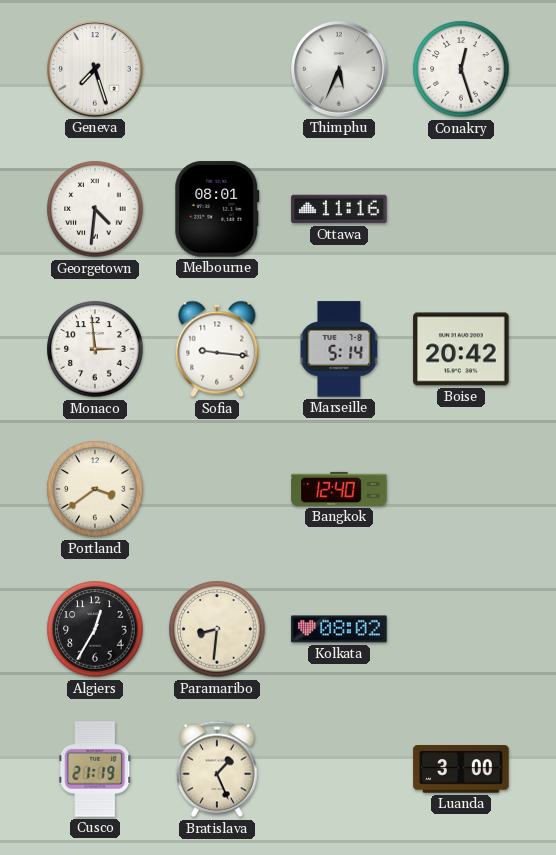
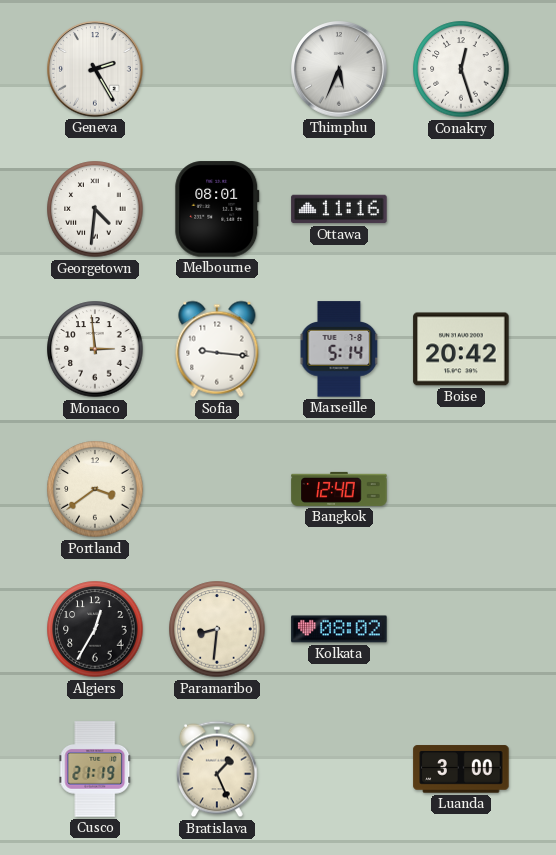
Geneva: 7:27 -> 2:25
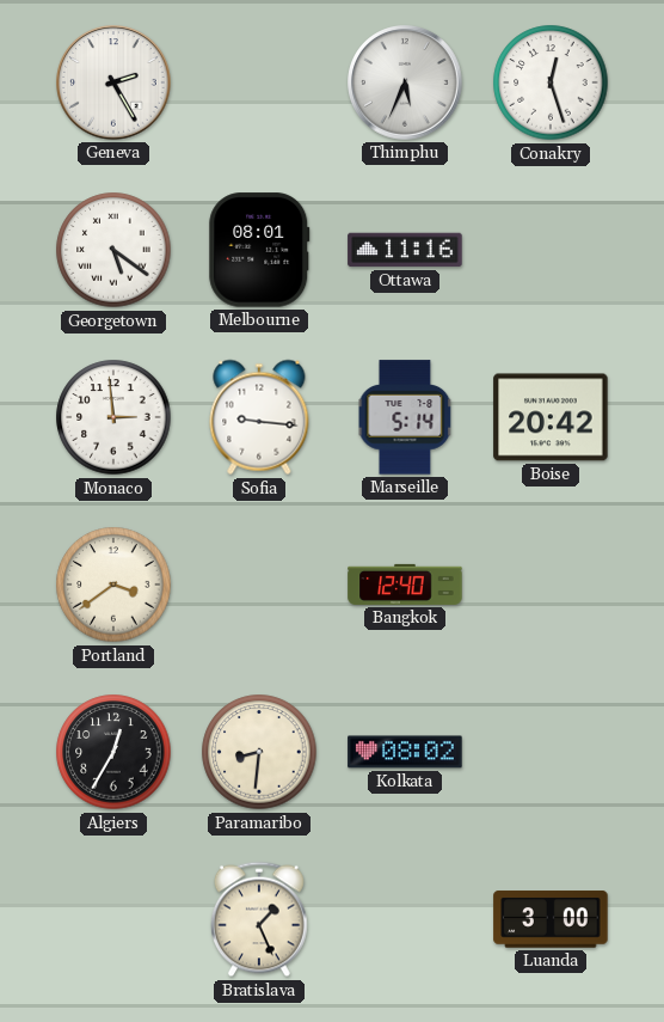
Georgetown: 4:31 -> 5:21
Cusco: 21:19 -> none
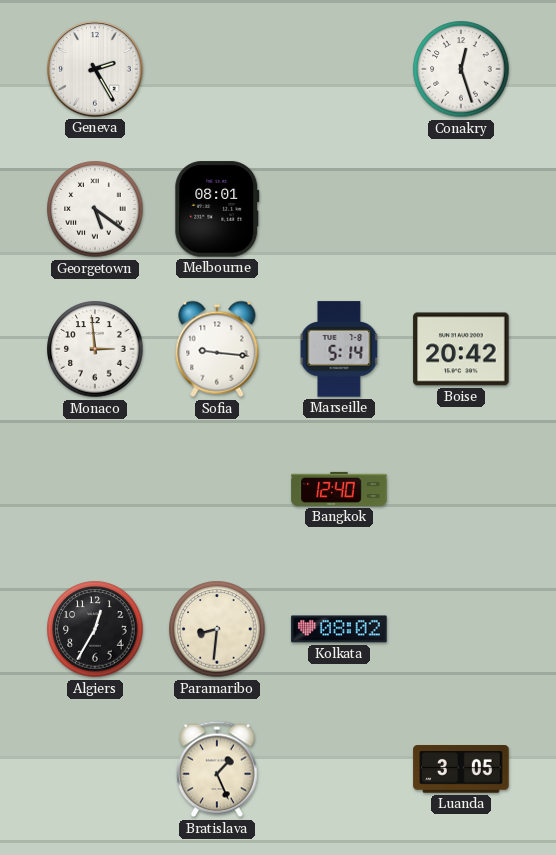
Thimphu: 5:34 -> none
Ottawa: 11:16 -> none
Portland: 3:39 -> none
Luanda: 3:00 -> 3:05
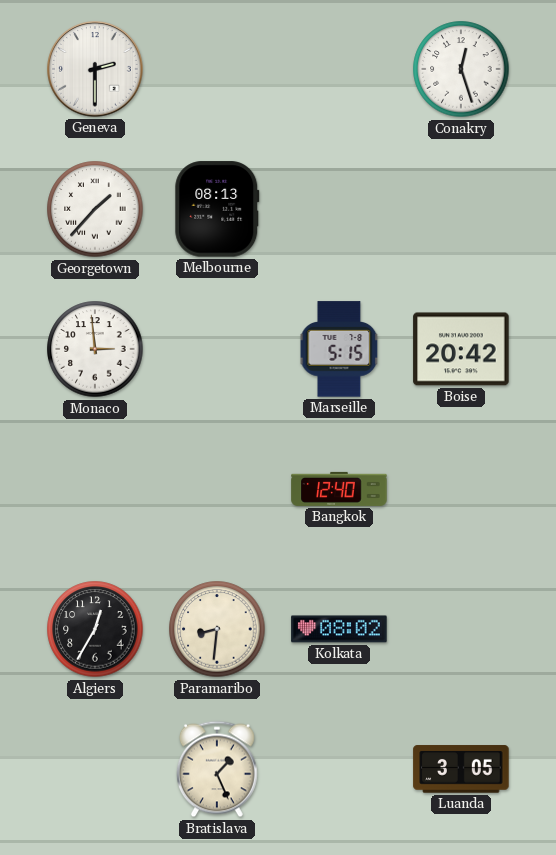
Geneva: 2:25 -> 2:30
Georgetown: 5:21 -> 1:37
Melbourne: 08:01 -> 08:13
Sofia: 9:16 -> none
Marseille: 5:14 -> 5:15
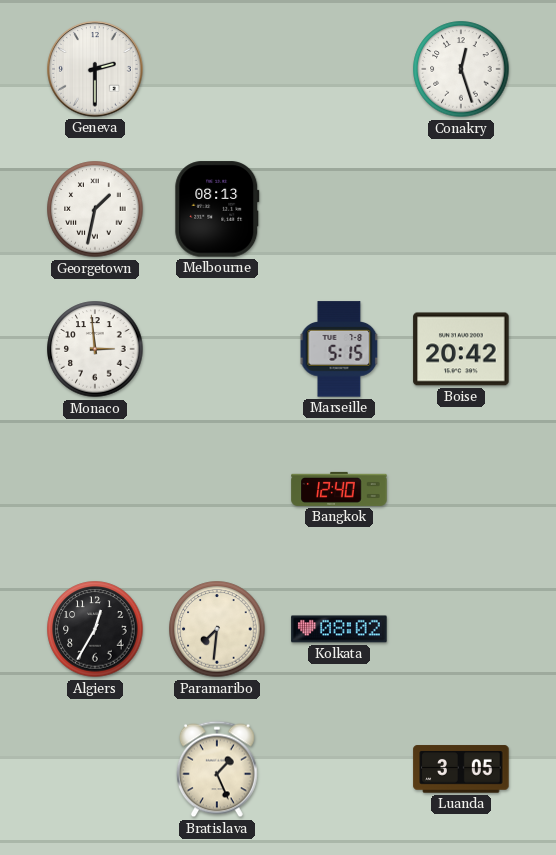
Georgetown: 1:37 -> 1:32
Paramaribo: 8:31 -> 7:31
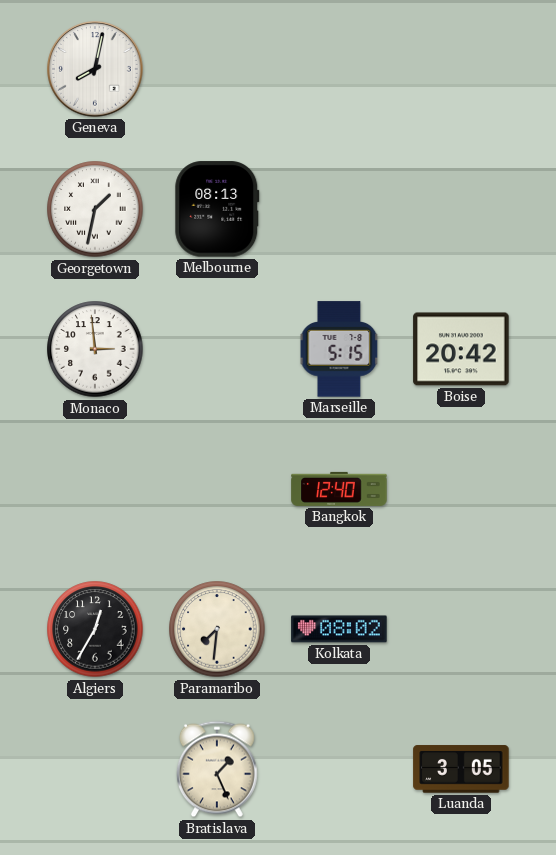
Geneva: 2:30 -> 8:02
Conakry: 12:27 -> none
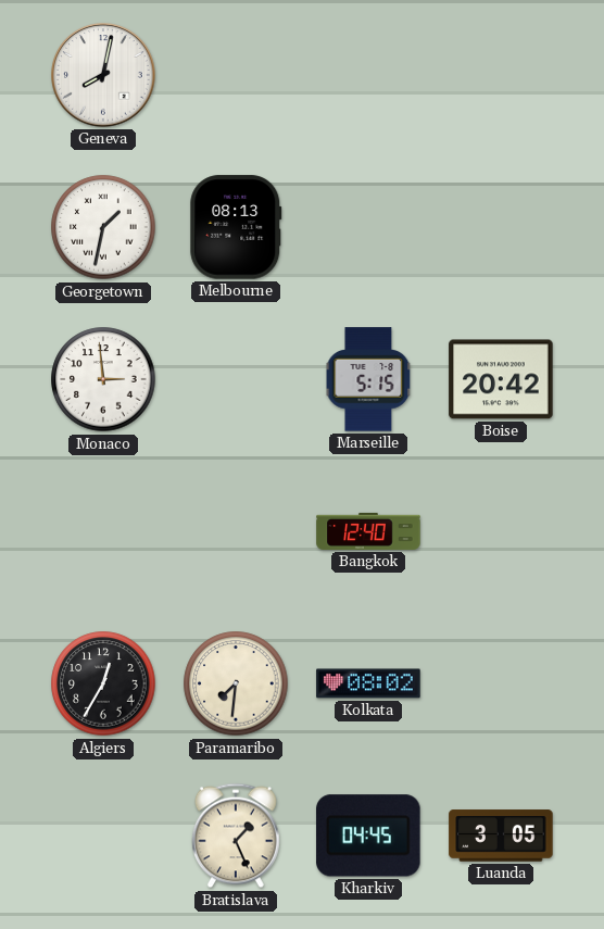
Kharkiv: none -> 04:45
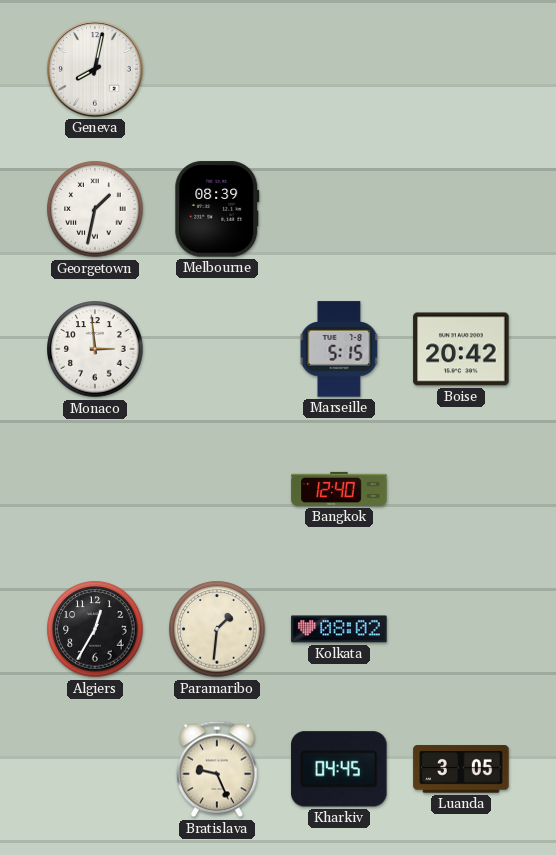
Melbourne: 08:13 -> 08:39
Paramaribo: 7:31 -> 1:31
Bratislava: 1:26 -> 9:26
